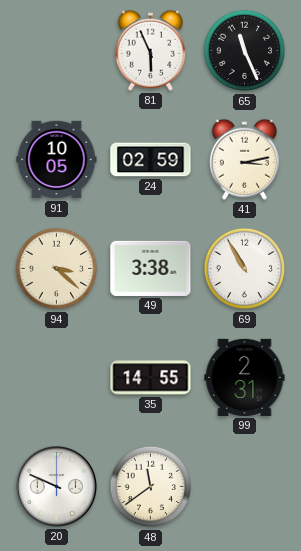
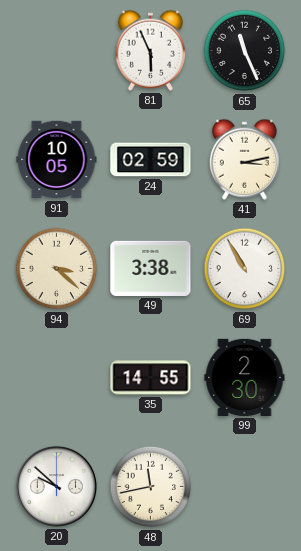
99: 2:31 -> 2:30
20: 9:49 -> 9:52
48: 11:39 -> 11:43
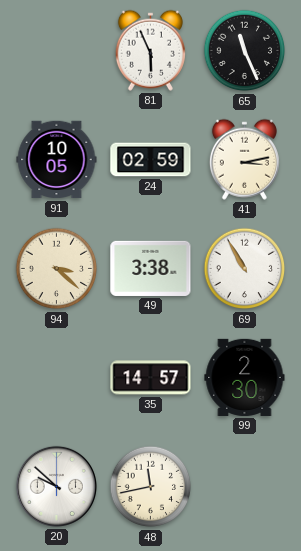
35: 14:55 -> 14:57
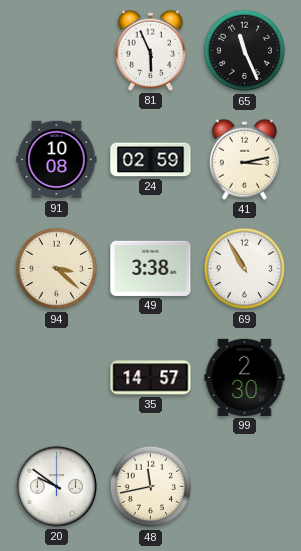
91: 10:05 -> 10:08
20: 9:52 -> 9:51
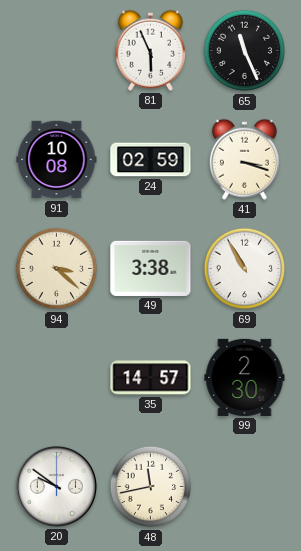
41: 3:13 -> 3:18
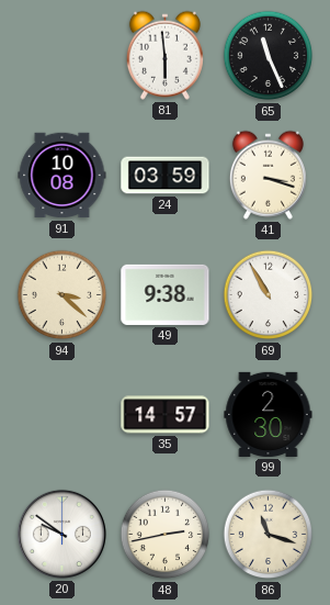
81: 5:56 -> 5:59
24: 02:59 -> 03:59
49: 3:38 -> 9:38
48: 11:43 -> 2:43
86: none -> 11:18
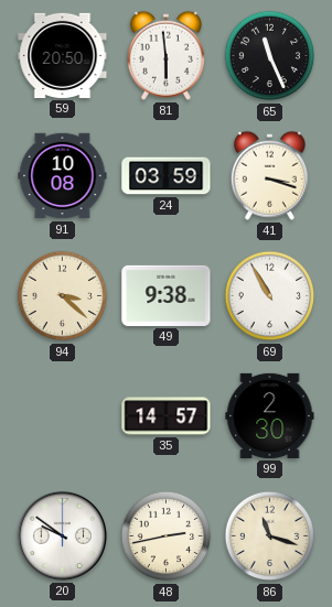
59: none -> 20:50
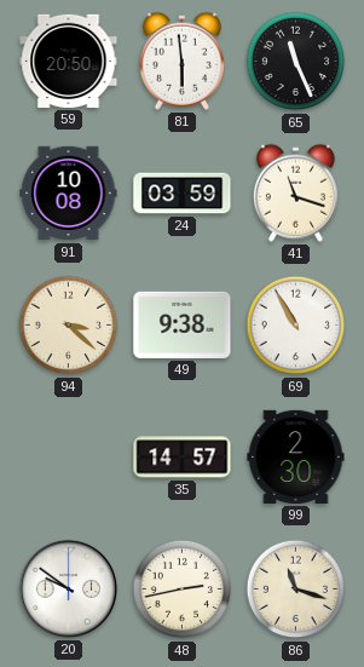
41: 3:18 -> 11:18
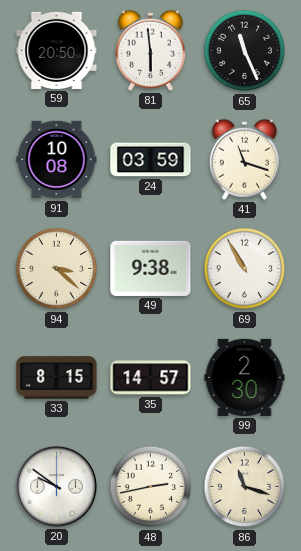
33: none -> 8:15
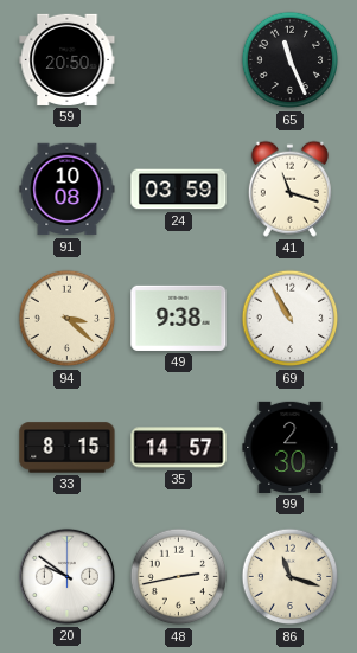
81: 5:59 -> none
